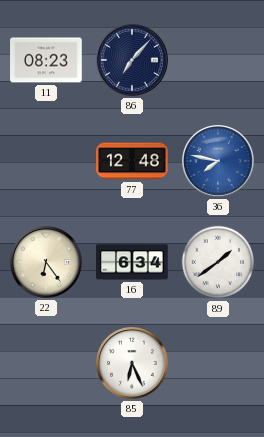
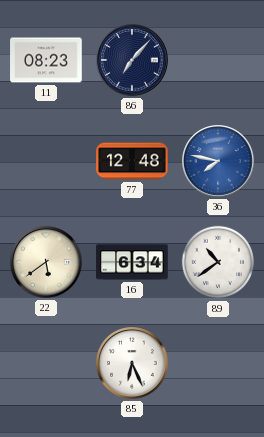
22: 6:24 -> 5:39
89: 1:39 -> 10:39
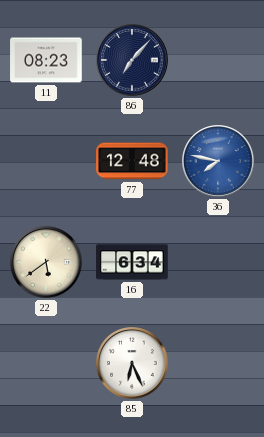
89: 10:39 -> none
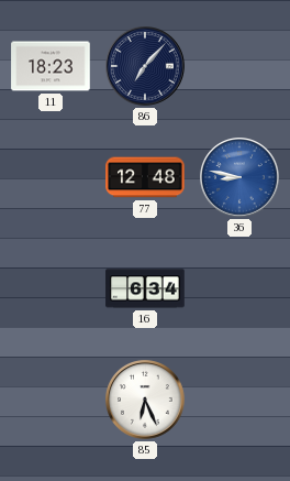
11: 08:23 -> 18:23
36: 7:47 -> 8:47
22: 5:39 -> none
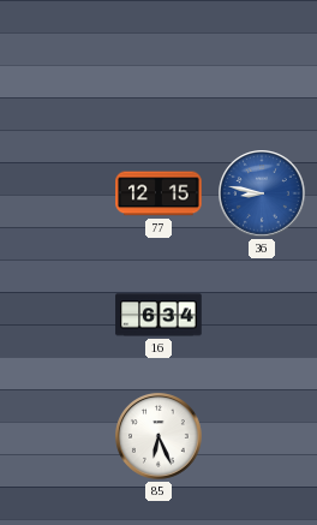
11: 18:23 -> none
86: 7:07 -> none
77: 12:48 -> 12:15
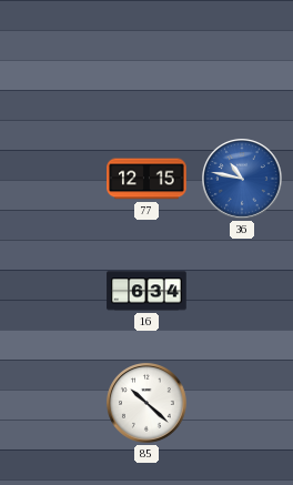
36: 8:47 -> 10:47
85: 6:26 -> 10:22
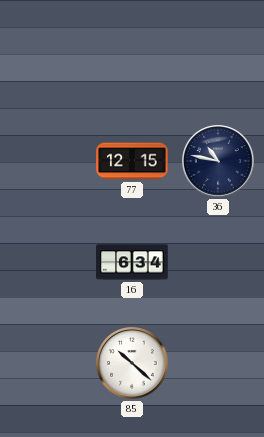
36 dial: blue -> navy
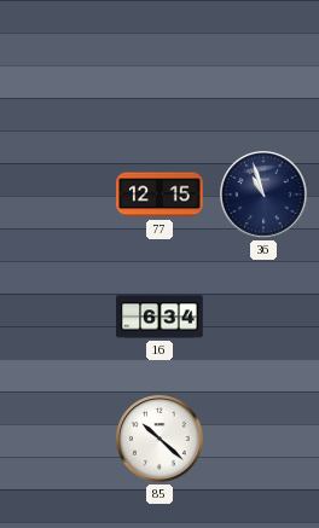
36: 10:47 -> 10:57
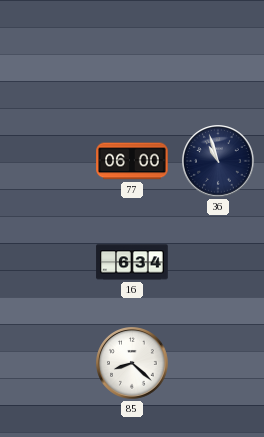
77: 12:15 -> 06:00
85: 10:22 -> 8:22
